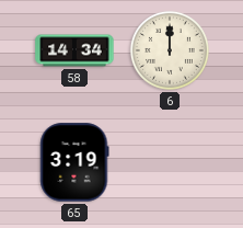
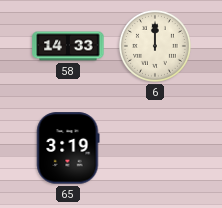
58: 14:34 -> 14:33
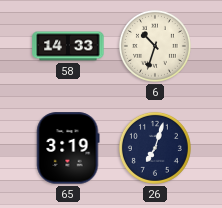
6: 12:00 -> 10:33
26: none -> 7:03
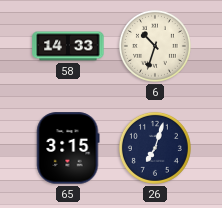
65: 3:19 -> 3:15
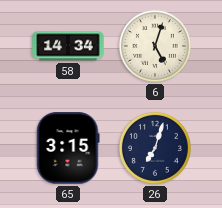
58: 14:33 -> 14:34
6: 10:33 -> 5:03
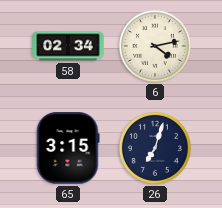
58: 14:34 -> 02:34
6: 5:03 -> 4:13
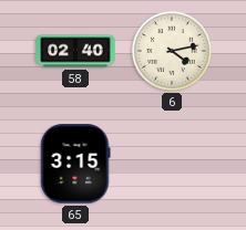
58: 02:34 -> 02:40
26: 7:03 -> none
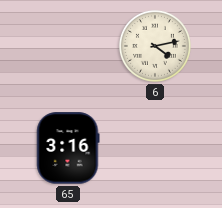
58: 02:40 -> none
65: 3:15 -> 3:16
